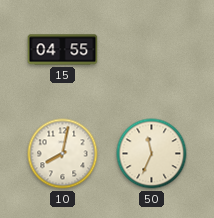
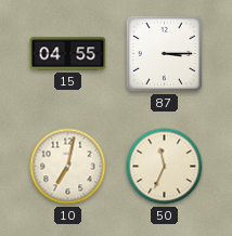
87: none -> 3:15
10: 8:02 -> 7:02
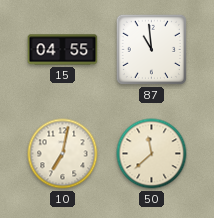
87: 3:15 -> 10:59
50: 11:34 -> 11:38
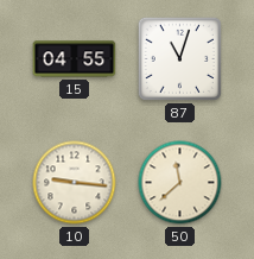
87: 10:59 -> 11:03
10: 7:02 -> 9:16
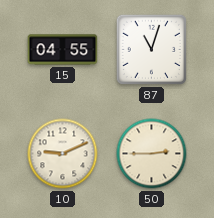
10: 9:16 -> 9:11
50: 11:38 -> 2:45
